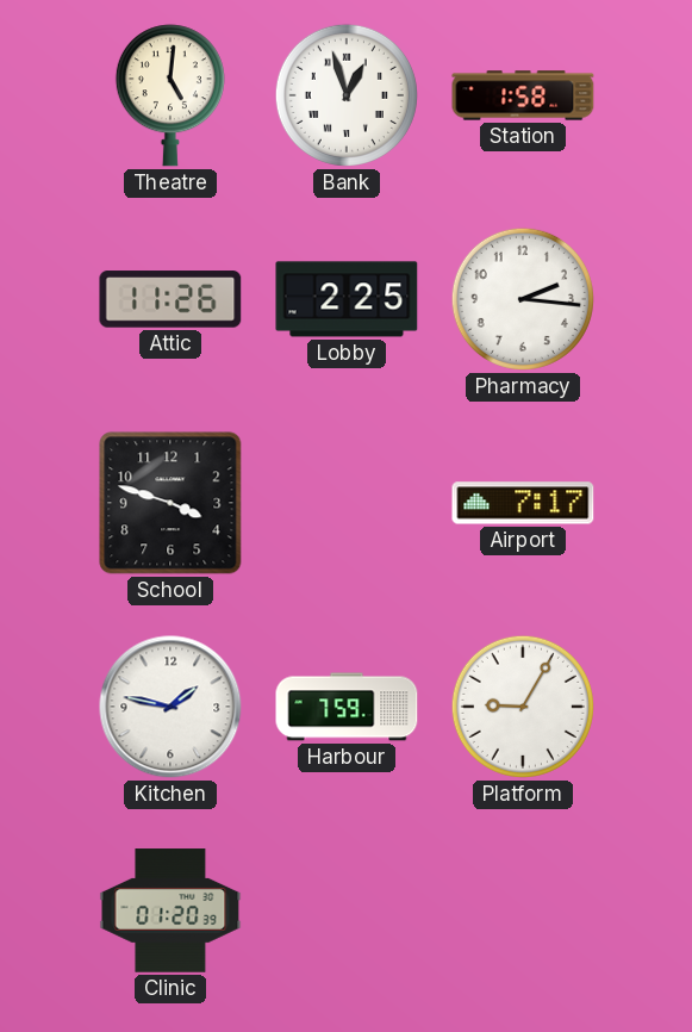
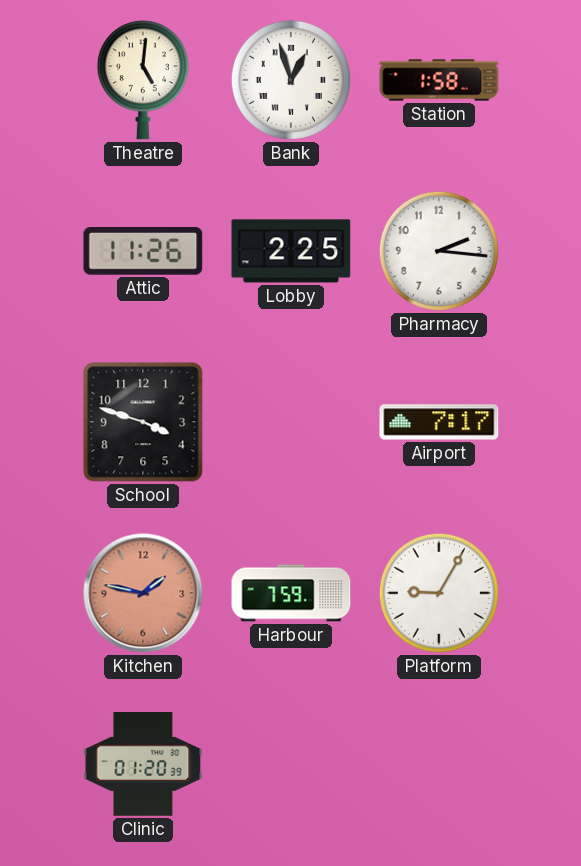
Kitchen dial: white -> salmon
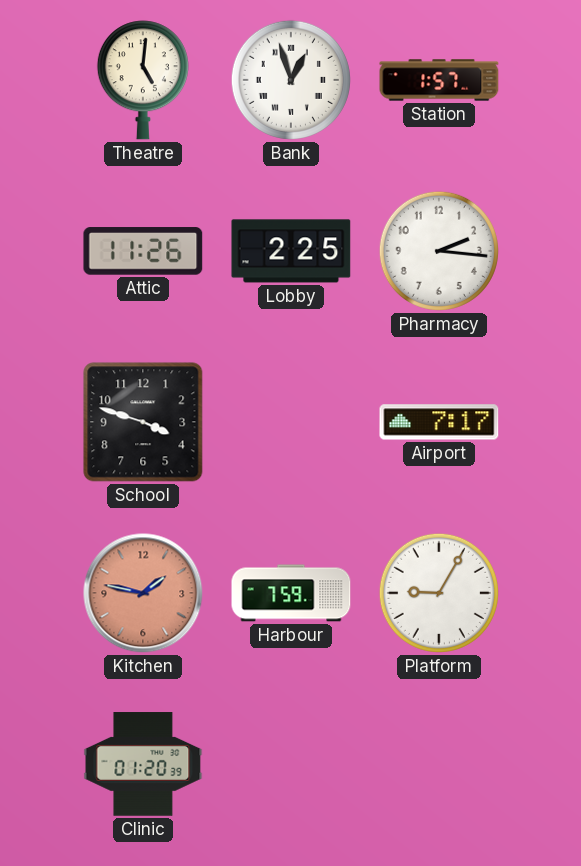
Station: 1:58 -> 1:57
